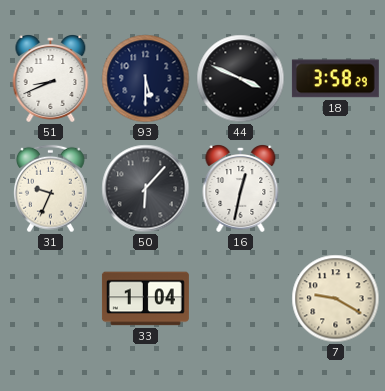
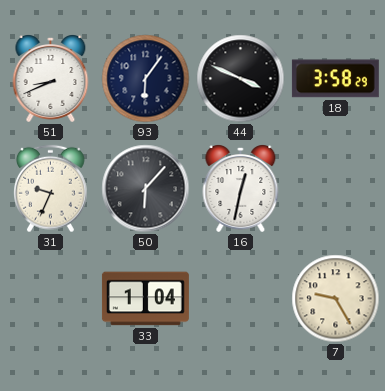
93: 5:30 -> 6:06
7: 9:20 -> 9:25
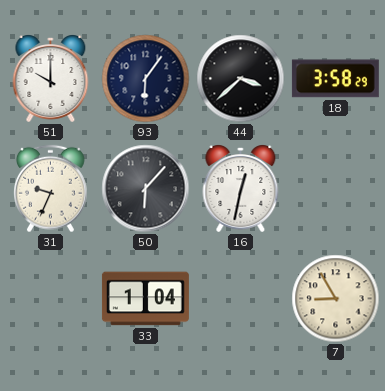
51: 8:41 -> 10:00
44: 3:49 -> 3:38
7: 9:25 -> 8:55
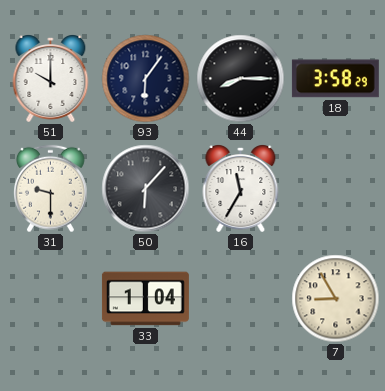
44: 3:38 -> 8:15
31: 9:34 -> 9:30
16: 12:32 -> 11:35
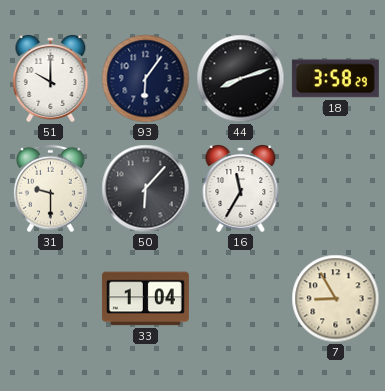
44: 8:15 -> 8:12
